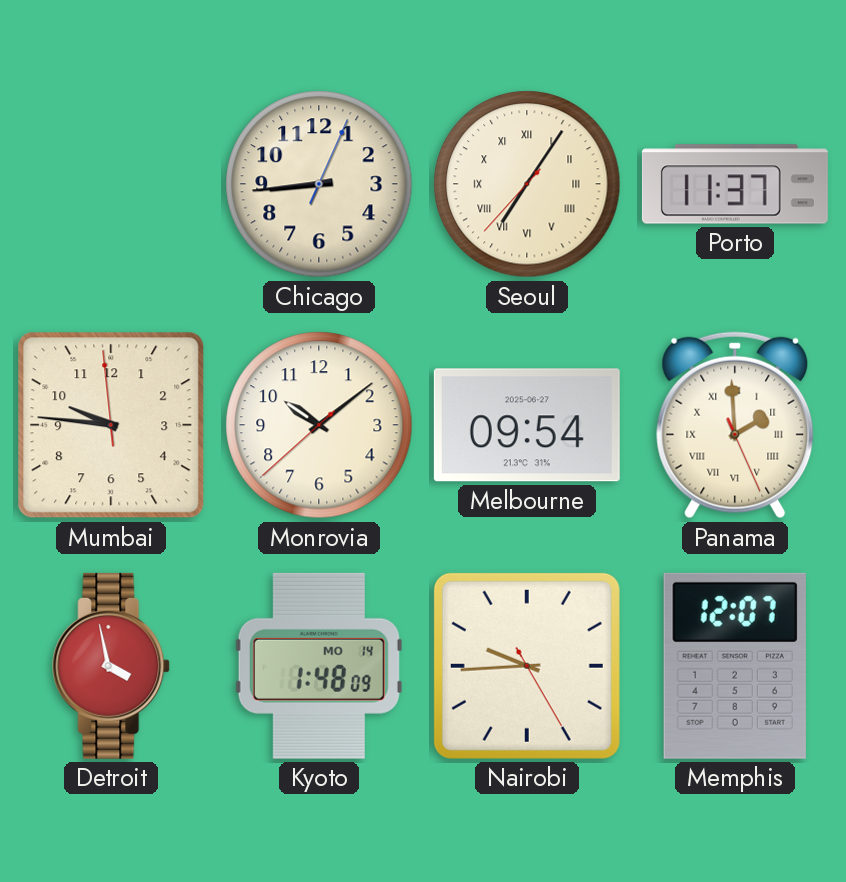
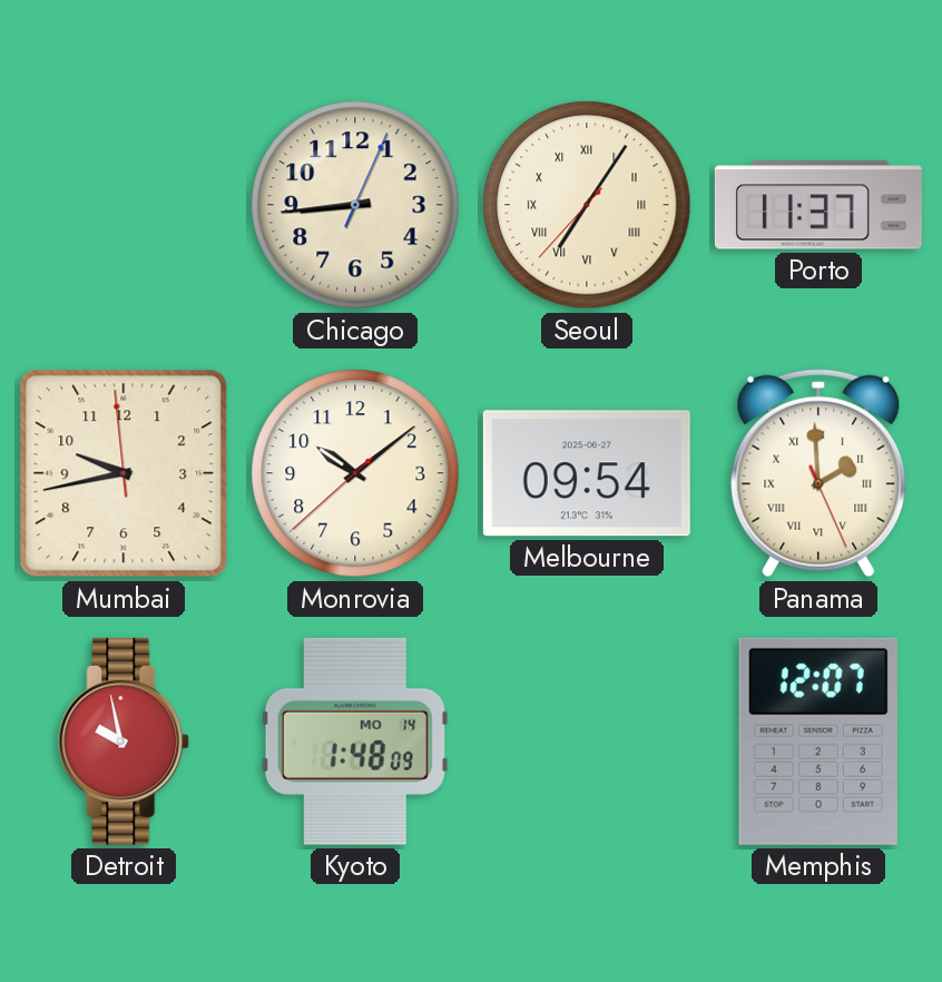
Mumbai: 9:45 -> 9:42
Detroit: 3:58 -> 9:58
Nairobi: 9:44 -> none
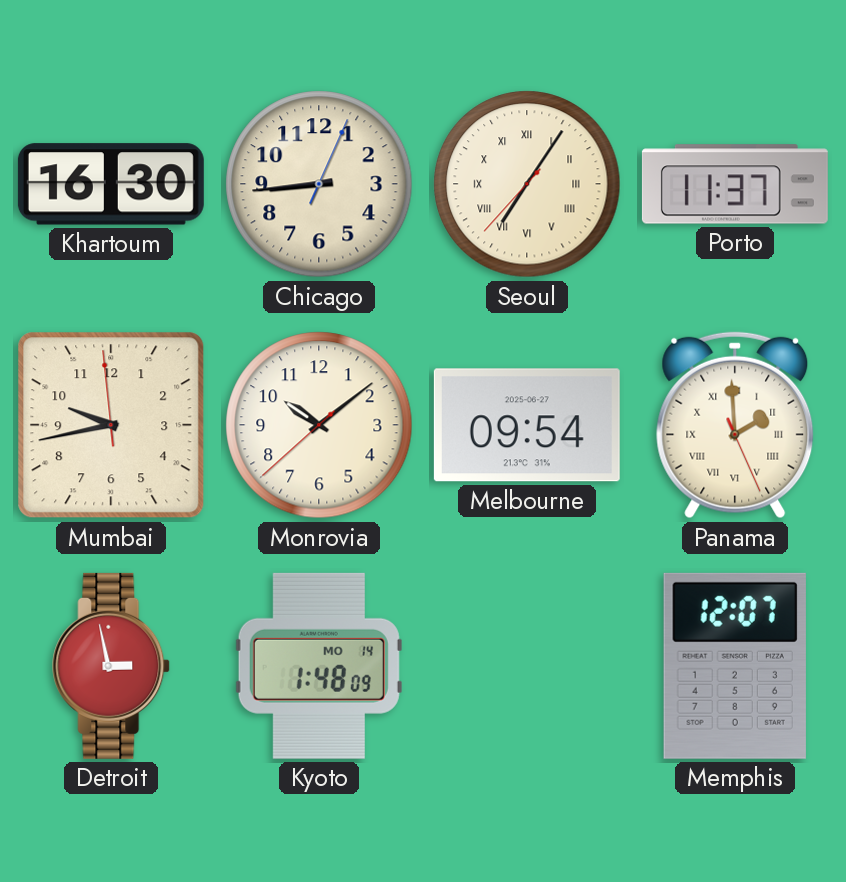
Khartoum: none -> 16:30
Detroit: 9:58 -> 2:58
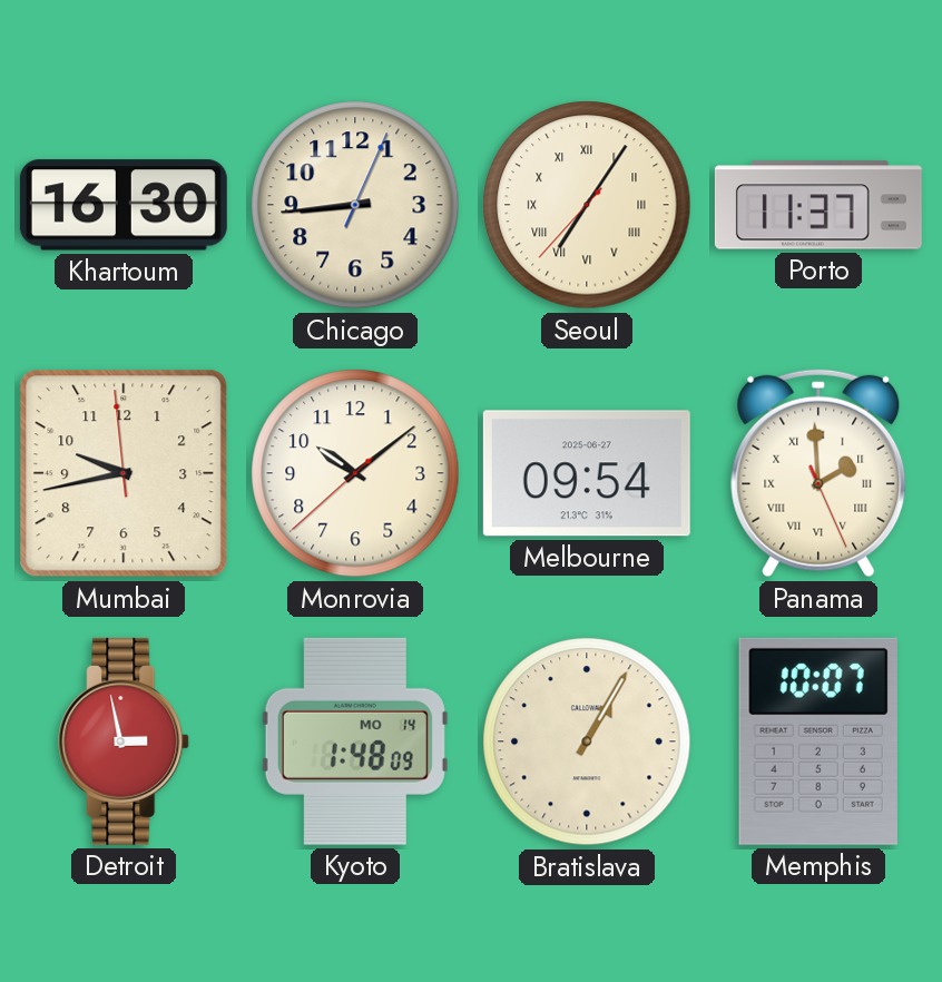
Bratislava: none -> 1:05
Memphis: 12:07 -> 10:07
